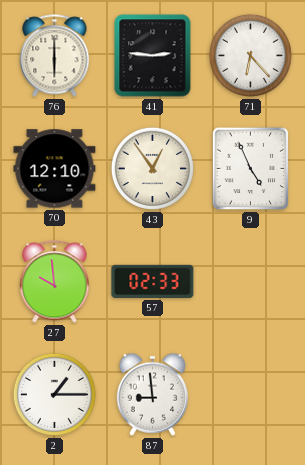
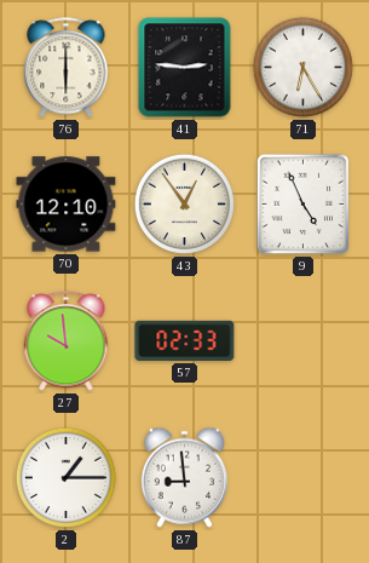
71: 6:23 -> 6:25
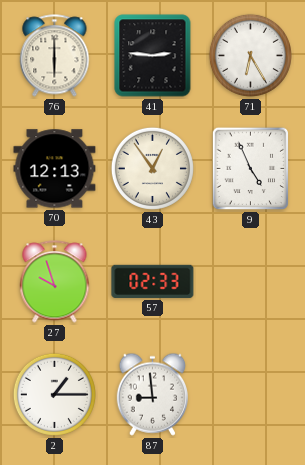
70: 12:10 -> 12:13
27: 9:59 -> 9:57
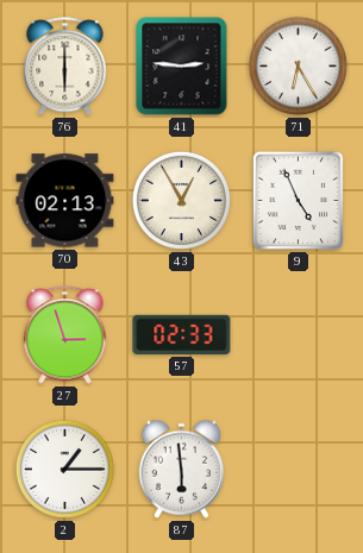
70: 12:13 -> 02:13
43: 12:54 -> 12:55
27: 9:57 -> 2:57
87: 8:59 -> 5:59
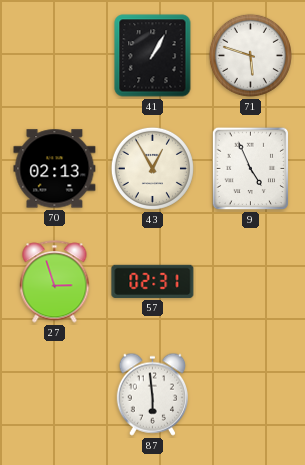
76: 6:00 -> none
41: 2:46 -> 1:05
71: 6:25 -> 5:48
57: 02:33 -> 02:31
2: 1:15 -> none
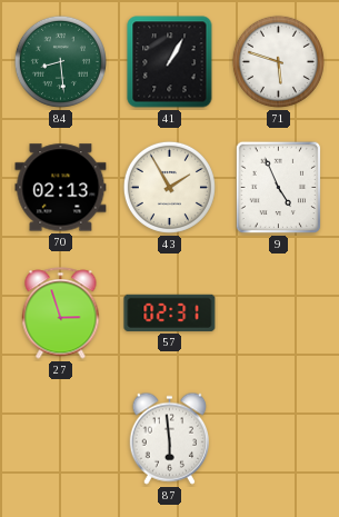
84: none -> 8:29
43: 12:55 -> 1:55
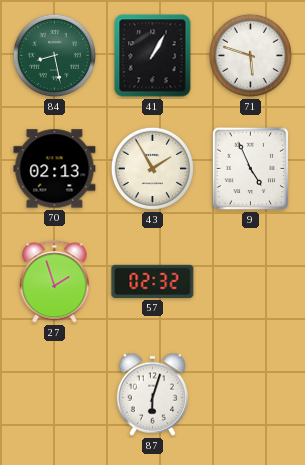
84: 8:29 -> 8:28
27: 2:57 -> 1:57
57: 02:31 -> 02:32
87: 5:59 -> 6:03
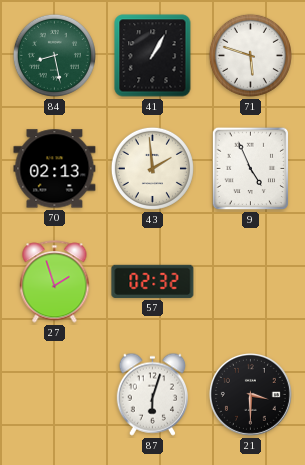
43: 1:55 -> 1:59
21: none -> 3:30
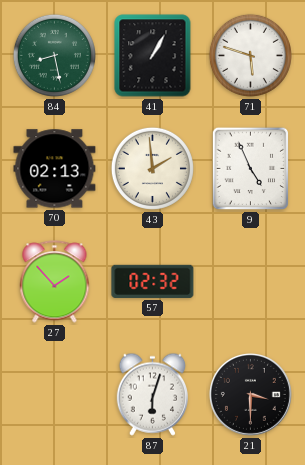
27: 1:57 -> 1:53
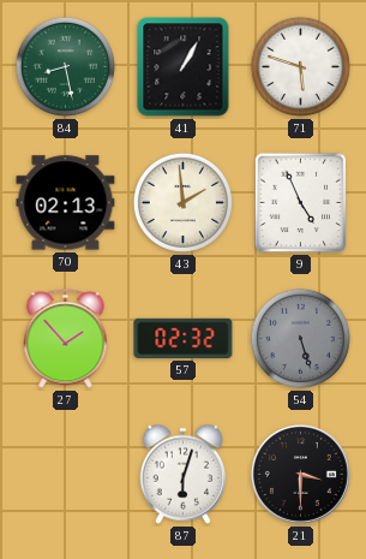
54: none -> 5:27
